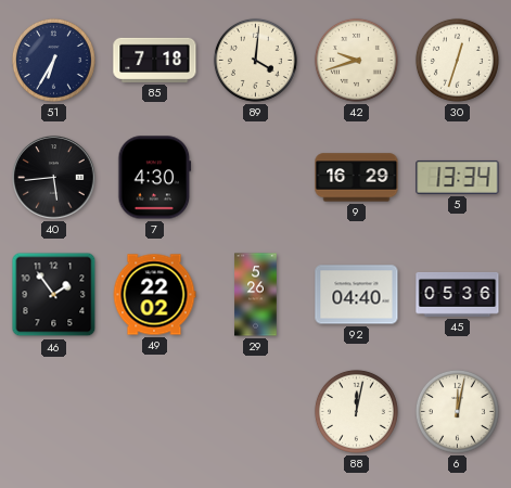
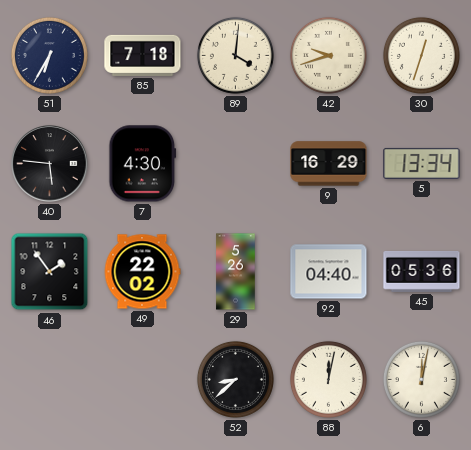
40: 5:44 -> 5:46
52: none -> 8:38
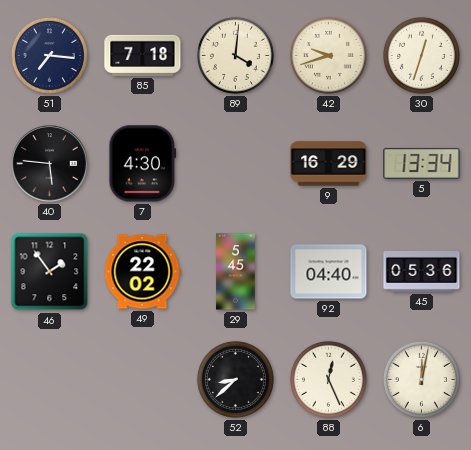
51: 6:35 -> 7:16
29: 5:26 -> 5:45
88: 12:02 -> 12:26
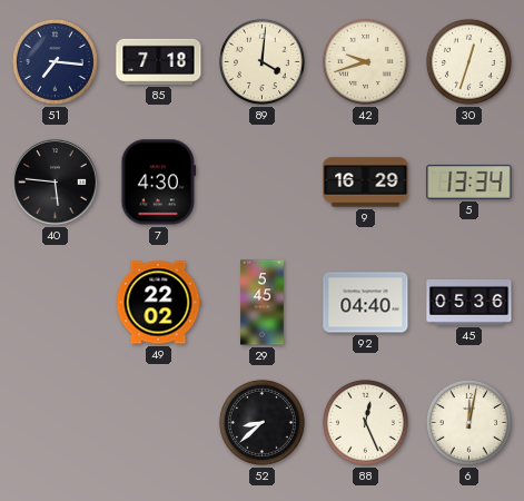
46: 1:54 -> none
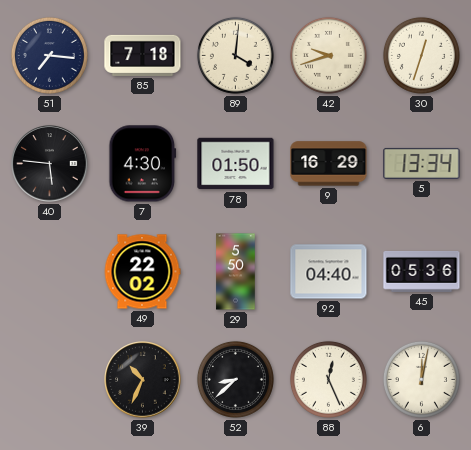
78: none -> 01:50
29: 5:45 -> 5:50
39: none -> 10:34
